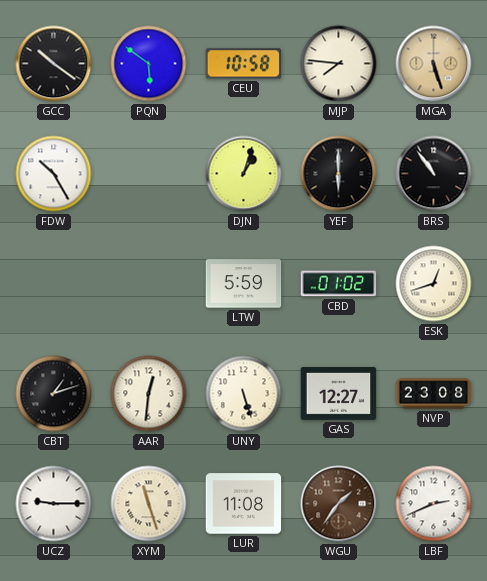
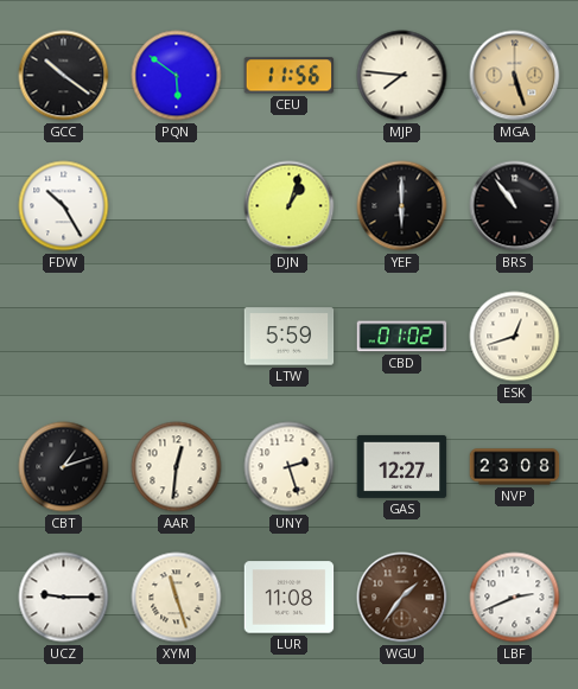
CEU: 10:58 -> 11:56
UNY: 5:27 -> 2:27
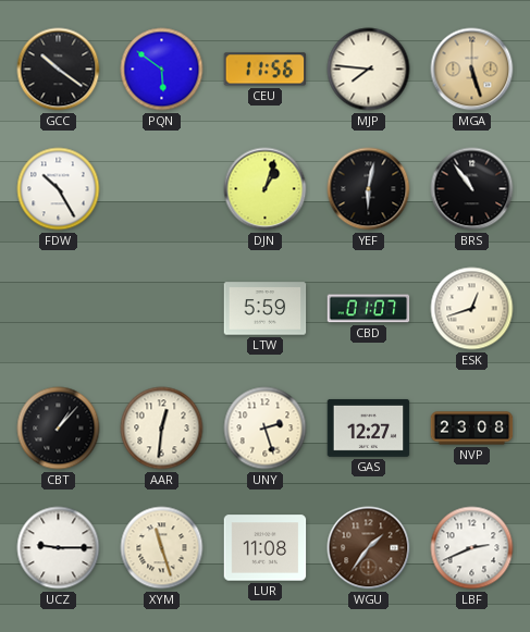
YEF: 6:00 -> 6:02
CBD: 01:02 -> 01:07
CBT: 1:12 -> 1:07
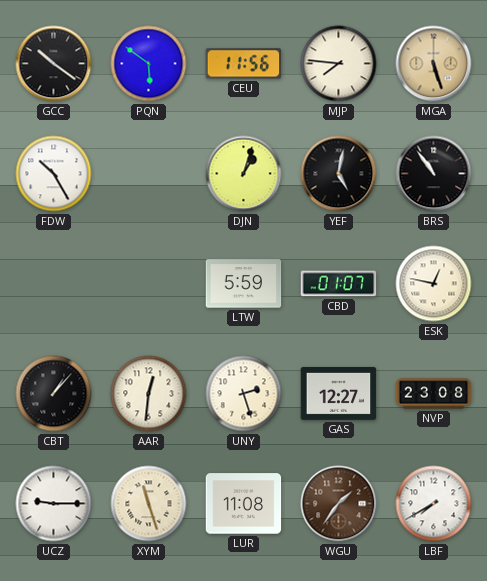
YEF: 6:02 -> 5:02
ESK: 12:42 -> 12:47
LBF: 2:41 -> 7:40
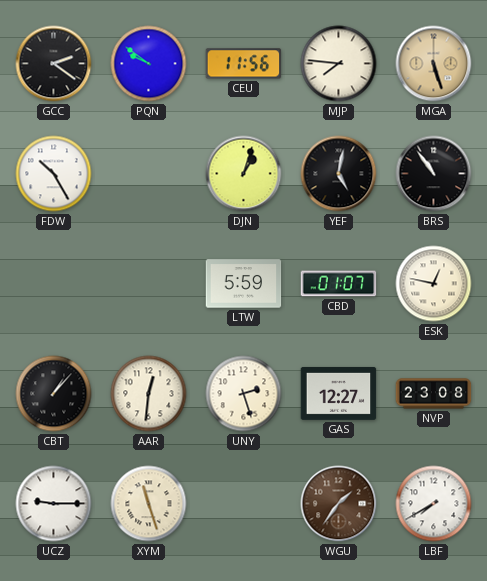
GCC: 10:21 -> 2:21
PQN: 5:51 -> 9:51
LUR: 11:08 -> none
